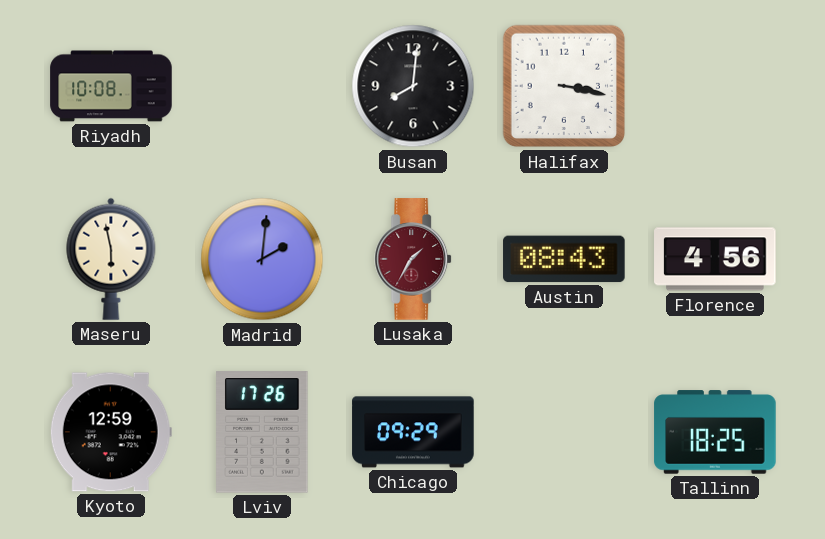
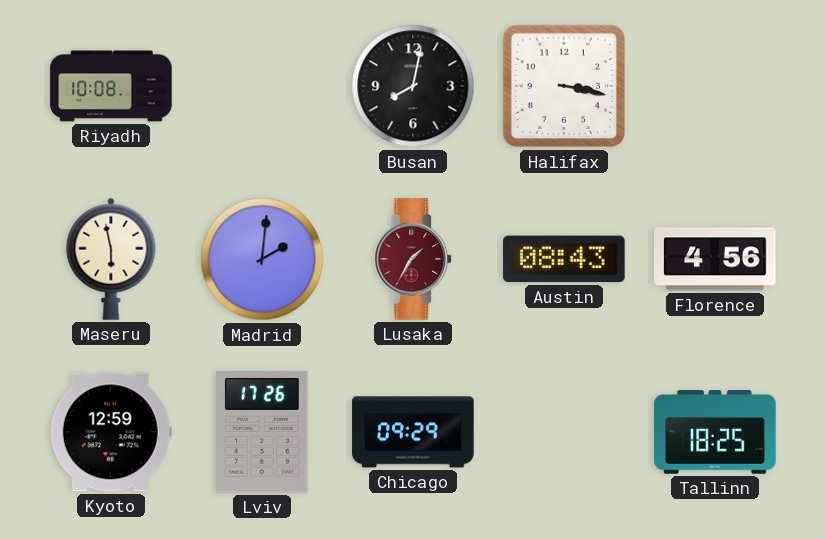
Busan: 8:01 -> 8:02
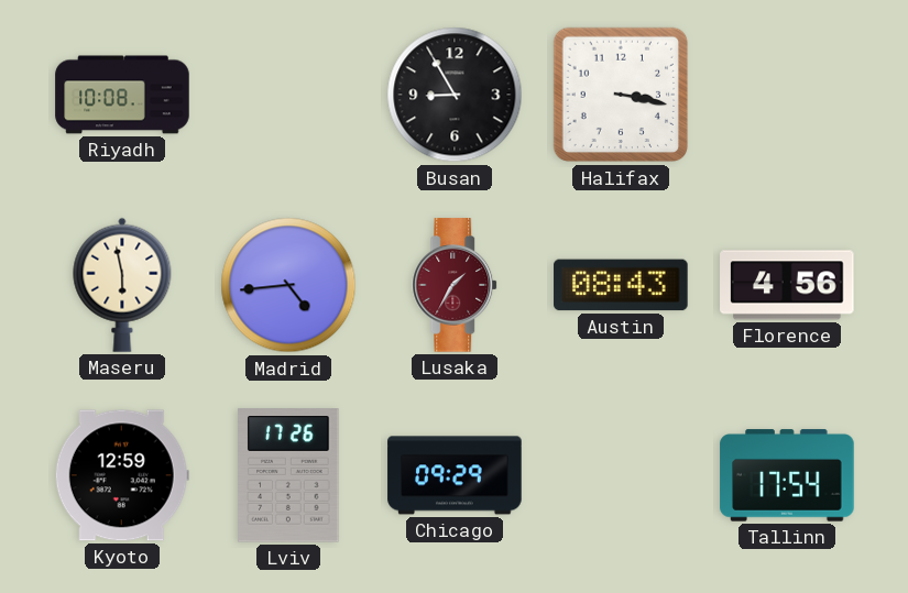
Busan: 8:02 -> 8:55
Madrid: 2:01 -> 4:44
Tallinn: 18:25 -> 17:54
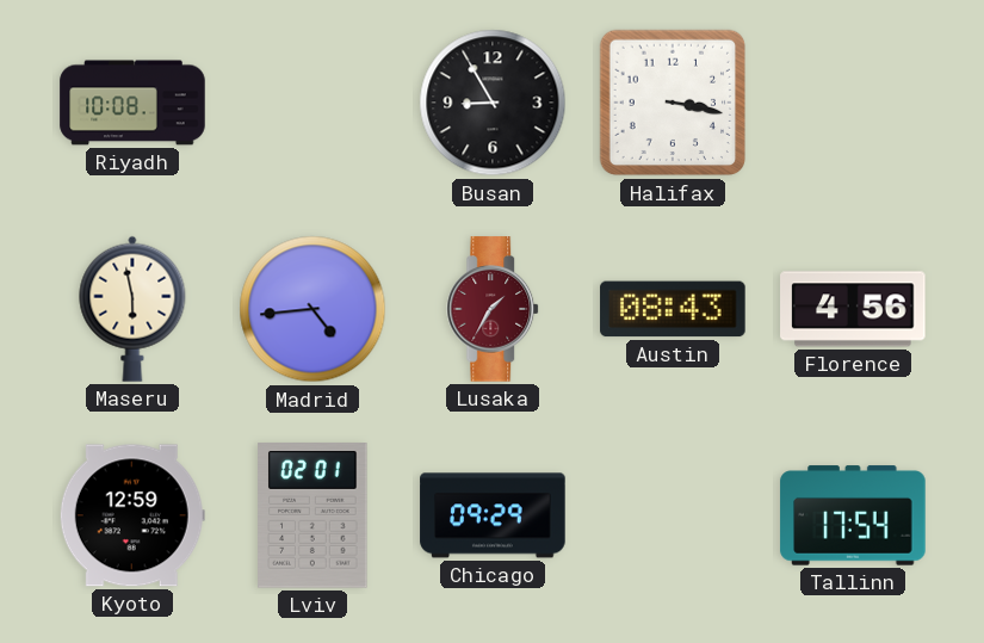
Lviv: 17:26 -> 02:01
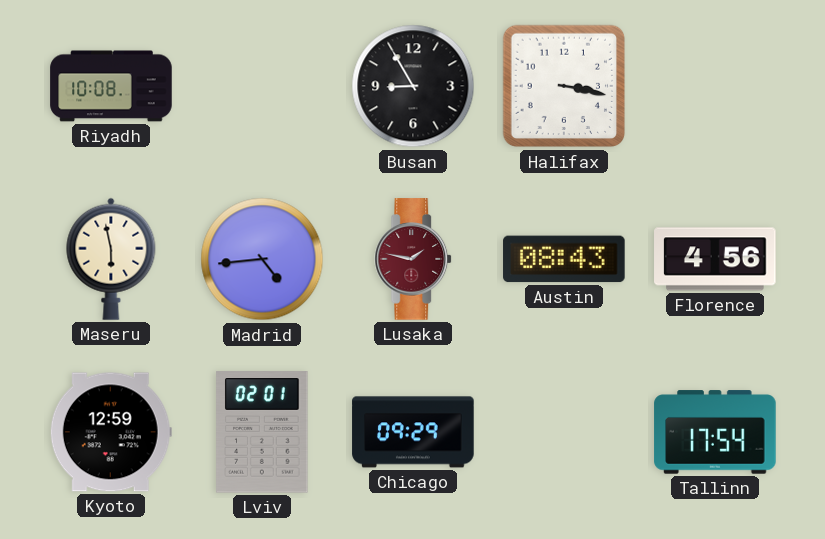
Lusaka: 1:35 -> 1:47
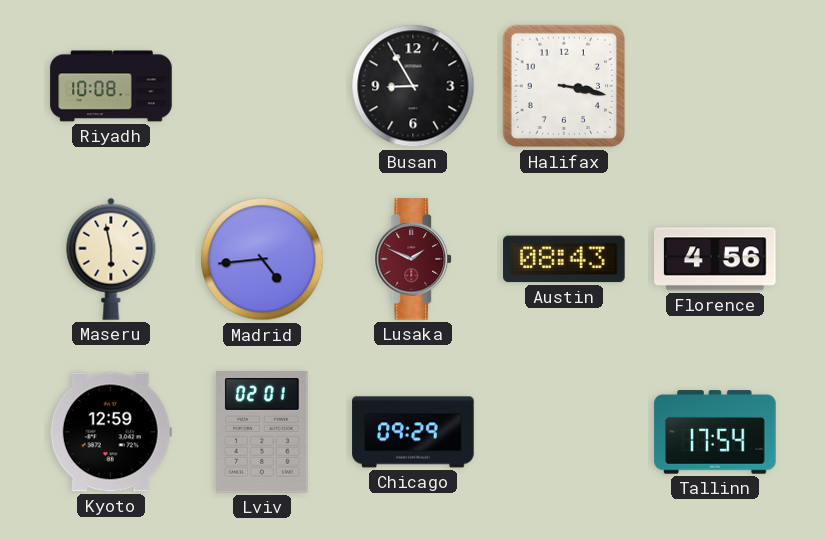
Lusaka: 1:47 -> 1:49
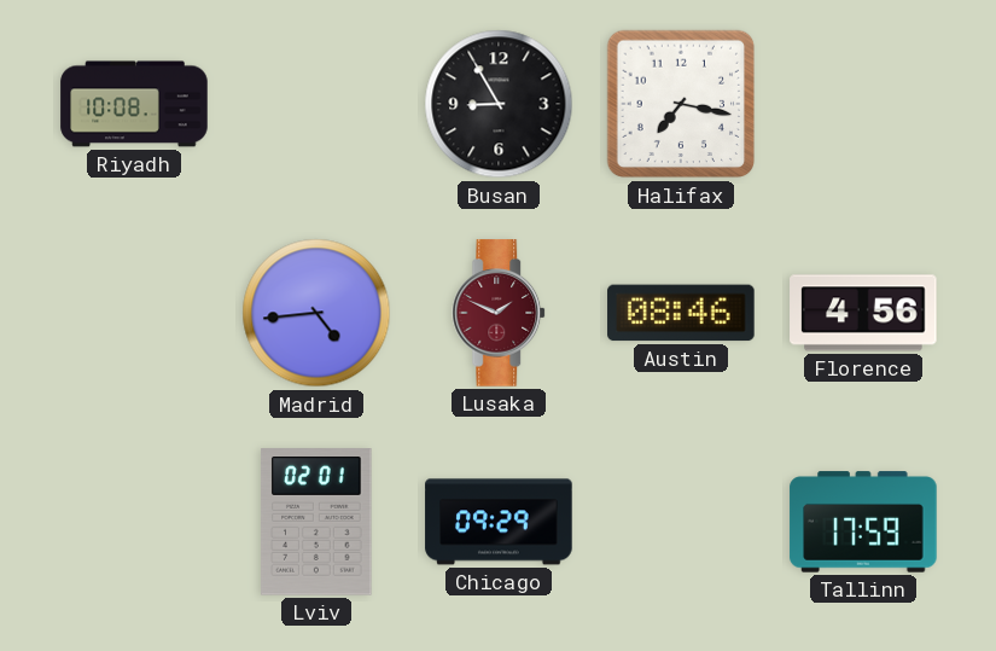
Halifax: 3:17 -> 7:17
Maseru: 5:58 -> none
Austin: 08:43 -> 08:46
Kyoto: 12:59 -> none
Tallinn: 17:54 -> 17:59
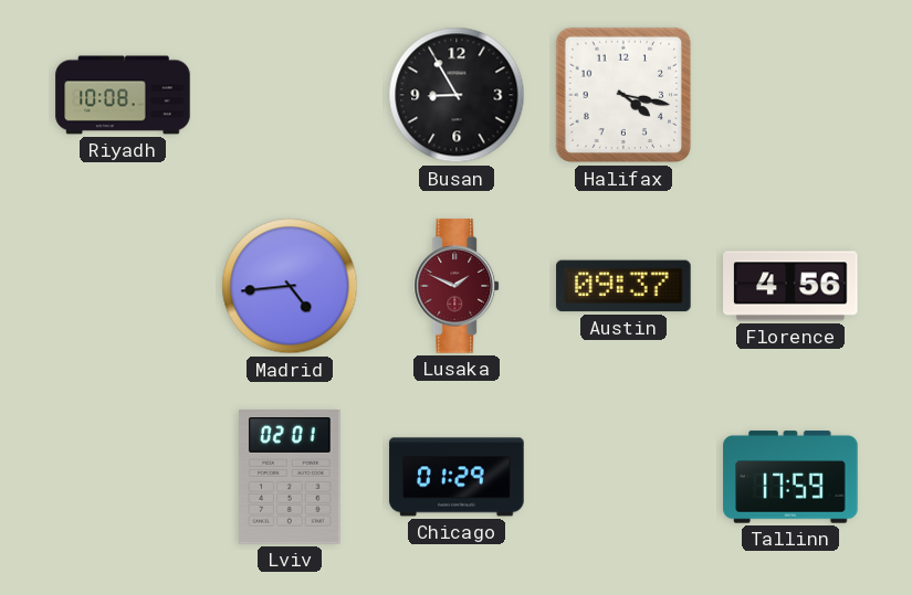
Halifax: 7:17 -> 4:17
Austin: 08:46 -> 09:37
Chicago: 09:29 -> 01:29
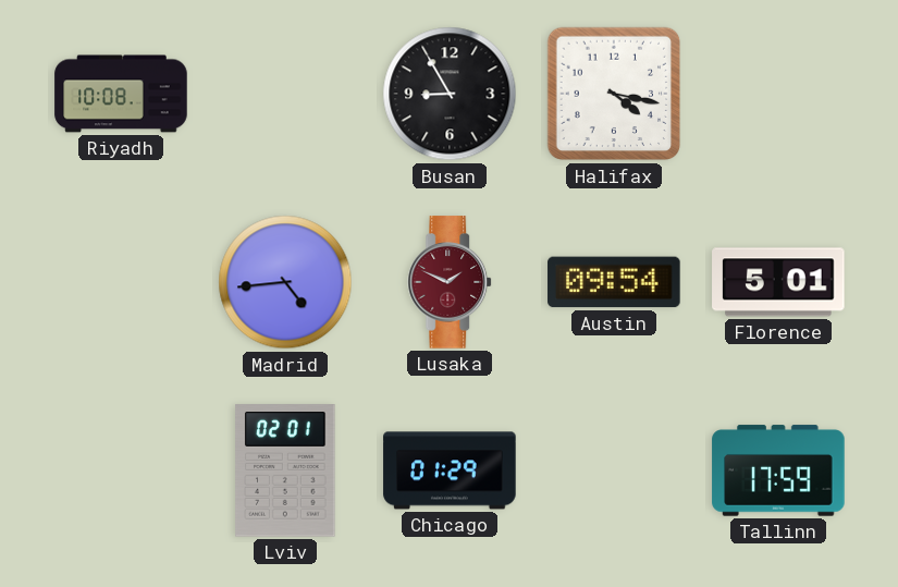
Austin: 09:37 -> 09:54
Florence: 4:56 -> 5:01
